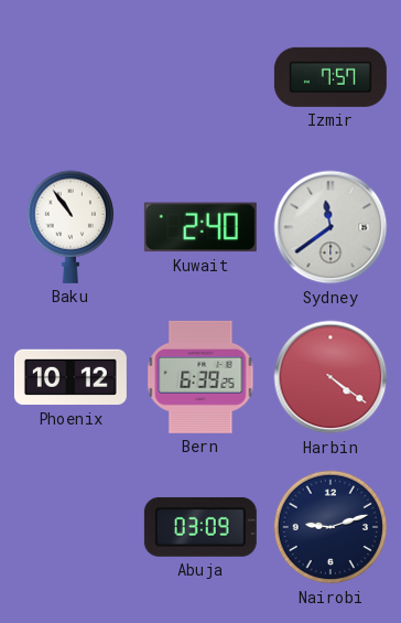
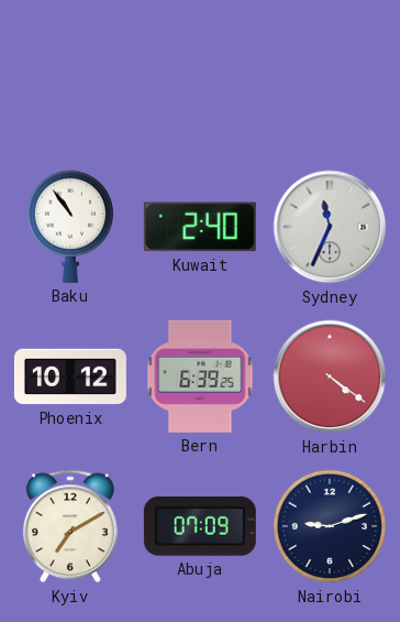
Izmir: 7:57 -> none
Sydney: 11:39 -> 11:34
Kyiv: none -> 7:10
Abuja: 03:09 -> 07:09
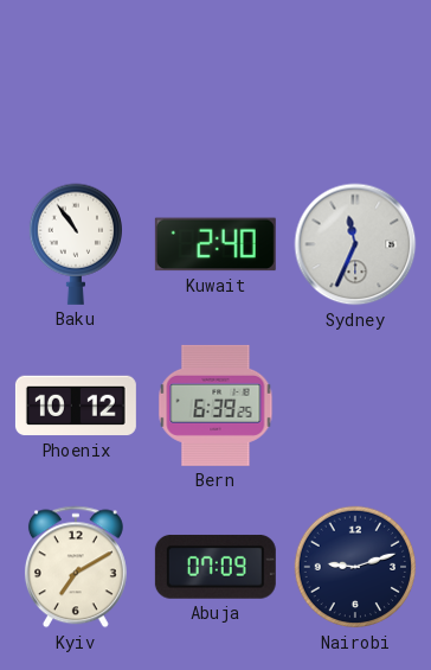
Harbin: 4:21 -> none
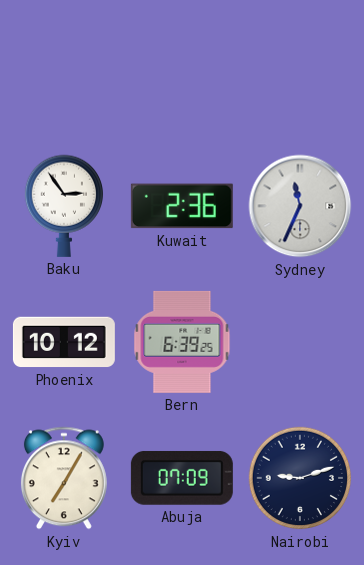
Baku: 10:54 -> 2:54
Kuwait: 2:40 -> 2:36
Kyiv: 7:10 -> 7:05
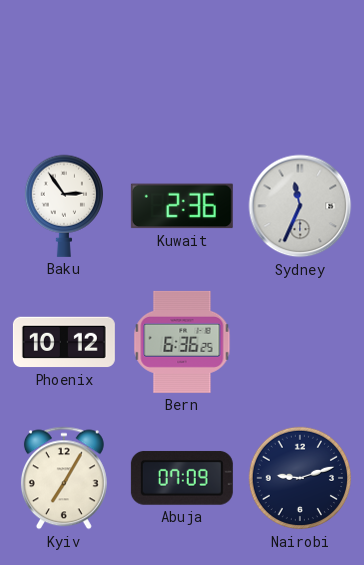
Bern: 6:39 -> 6:36
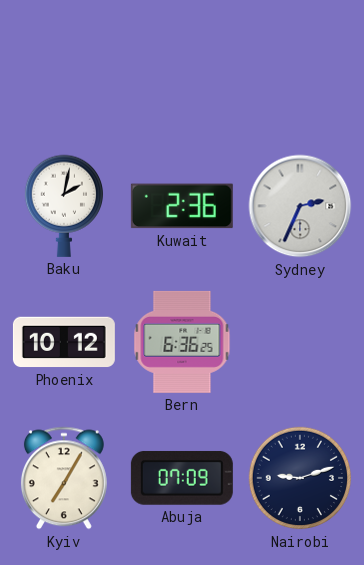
Baku: 2:54 -> 2:02
Sydney: 11:34 -> 2:34
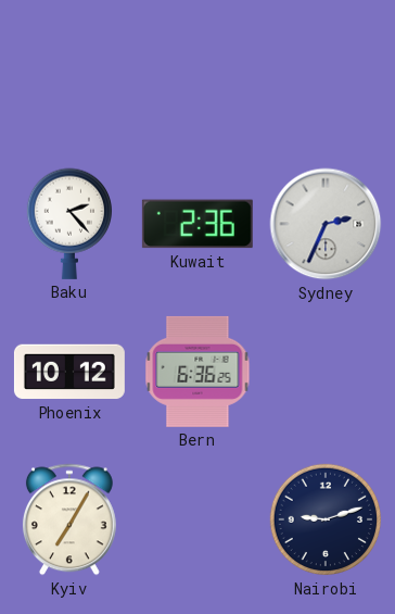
Baku: 2:02 -> 2:23
Abuja: 07:09 -> none
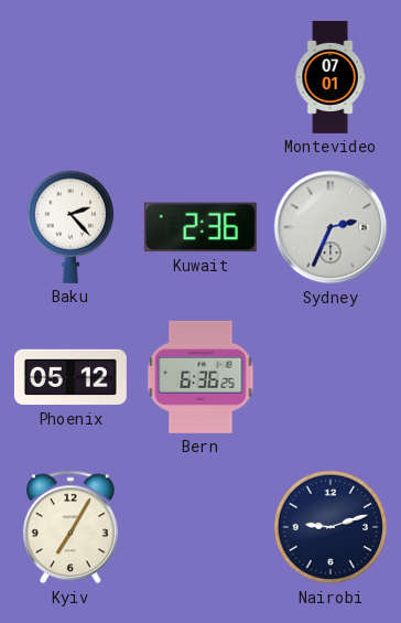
Montevideo: none -> 07:01
Phoenix: 10:12 -> 05:12
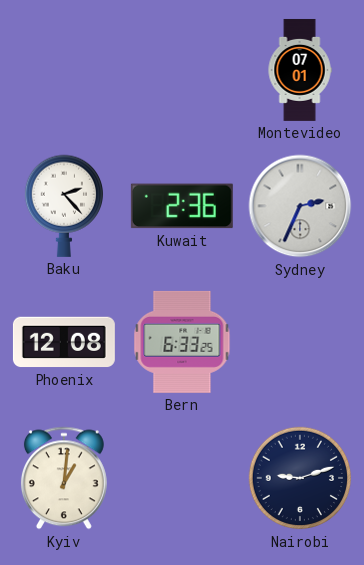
Phoenix: 05:12 -> 12:08
Bern: 6:36 -> 6:33
Kyiv: 7:05 -> 1:01
